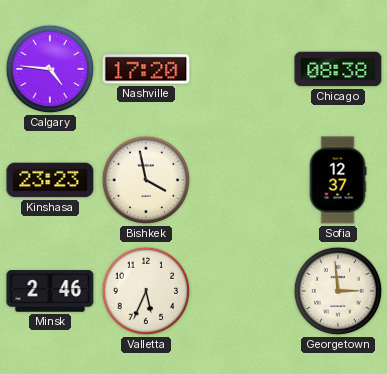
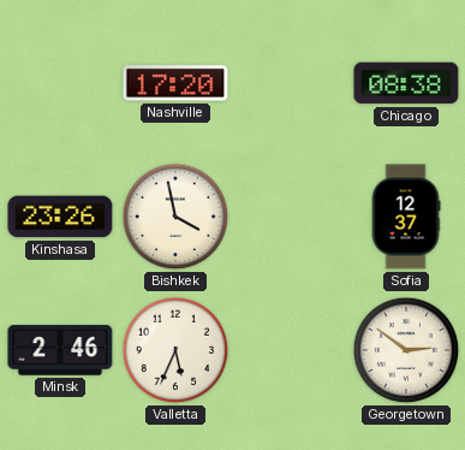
Calgary: 4:46 -> none
Kinshasa: 23:23 -> 23:26
Georgetown: 2:59 -> 2:51
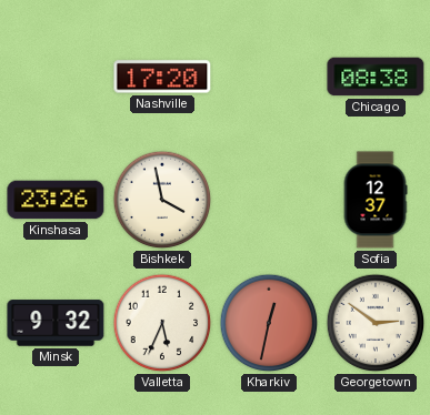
Minsk: 2:46 -> 9:32
Kharkiv: none -> 12:32
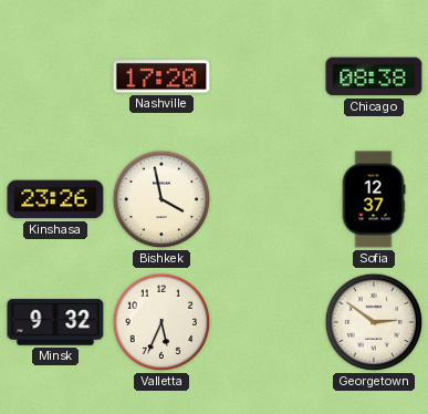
Kharkiv: 12:32 -> none
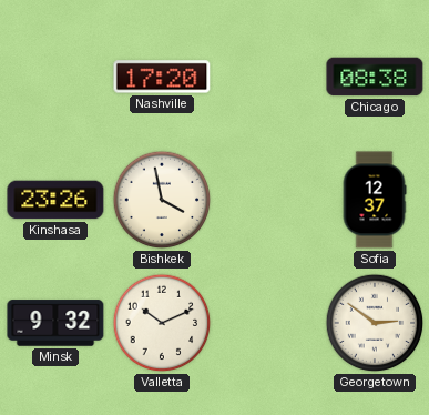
Valletta: 5:34 -> 10:11
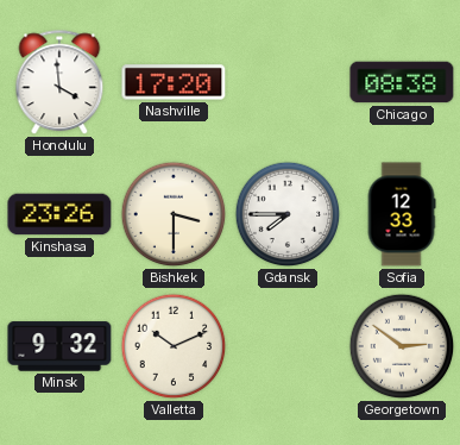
Honolulu: none -> 3:59
Bishkek: 3:58 -> 3:30
Gdansk: none -> 7:45
Sofia: 12:37 -> 12:33
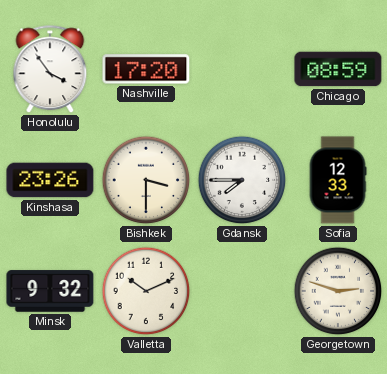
Honolulu: 3:59 -> 3:54
Chicago: 08:38 -> 08:59
Georgetown: 2:51 -> 2:48
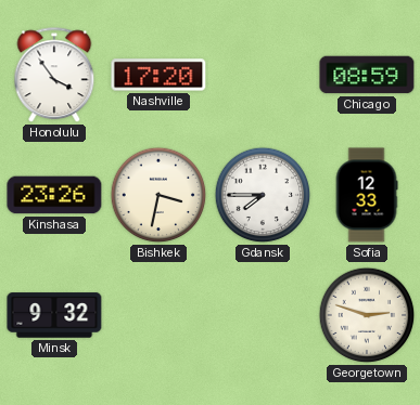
Bishkek: 3:30 -> 3:32
Valletta: 10:11 -> none
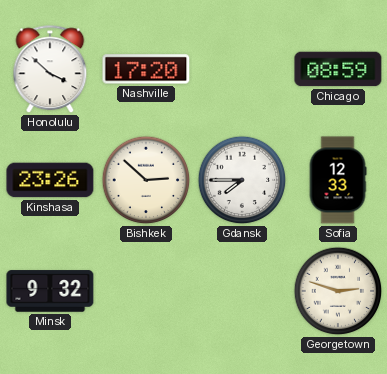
Honolulu: 3:54 -> 3:52
Bishkek: 3:32 -> 2:52
